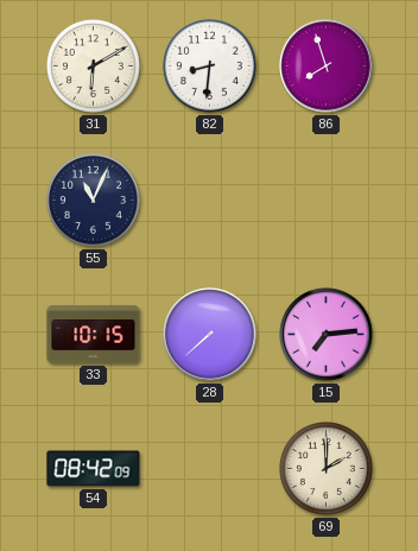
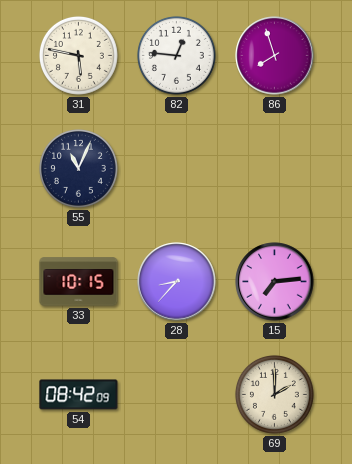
31: 6:10 -> 5:47
82: 8:31 -> 12:46
28: 7:38 -> 8:37
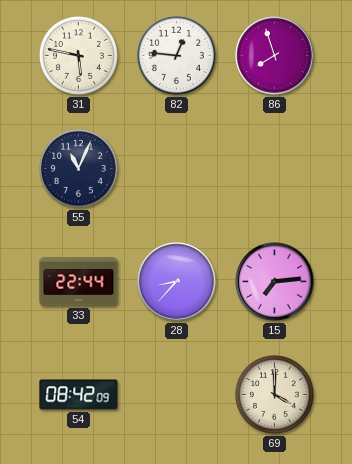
33: 10:15 -> 22:44
69: 2:00 -> 4:00
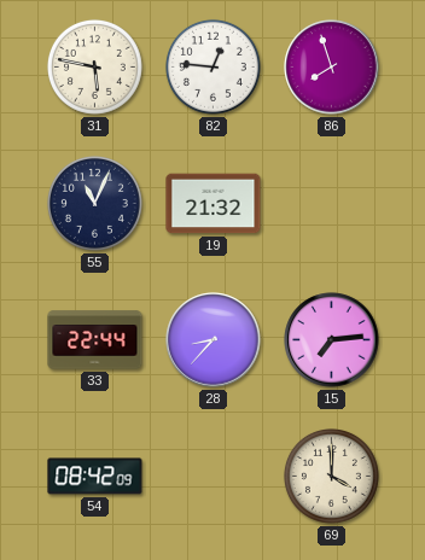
19: none -> 21:32
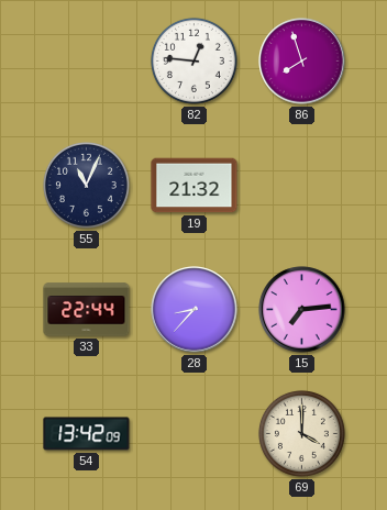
31: 5:47 -> none
54: 08:42 -> 13:42
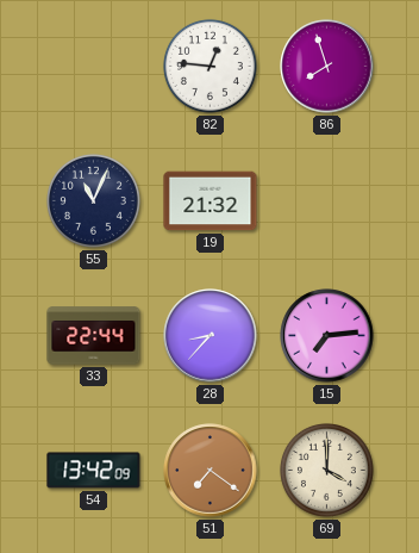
51: none -> 7:21
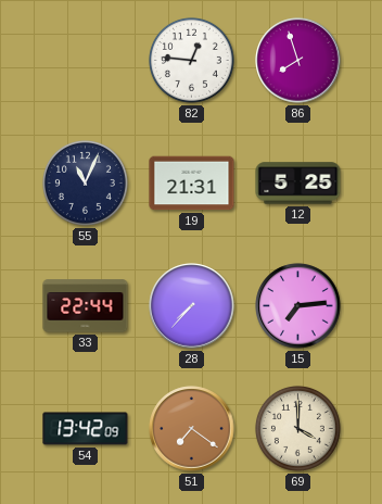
19: 21:32 -> 21:31
12: none -> 5:25
28: 8:37 -> 7:37
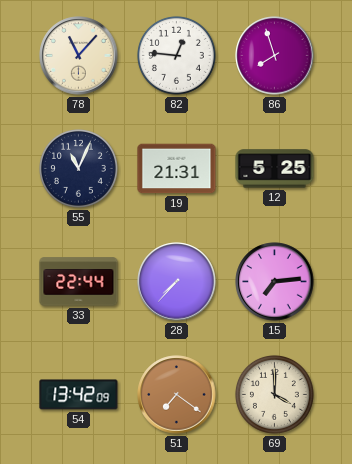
78: none -> 11:07
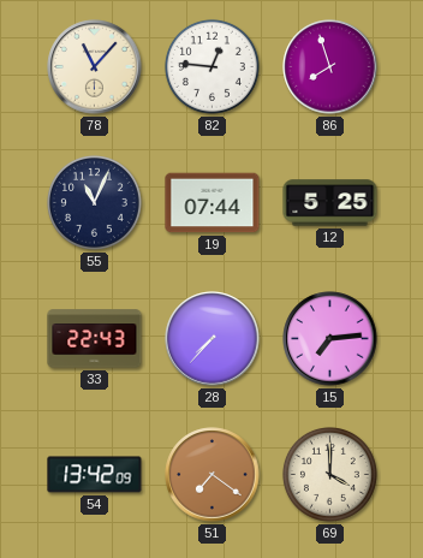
19: 21:31 -> 07:44
33: 22:44 -> 22:43
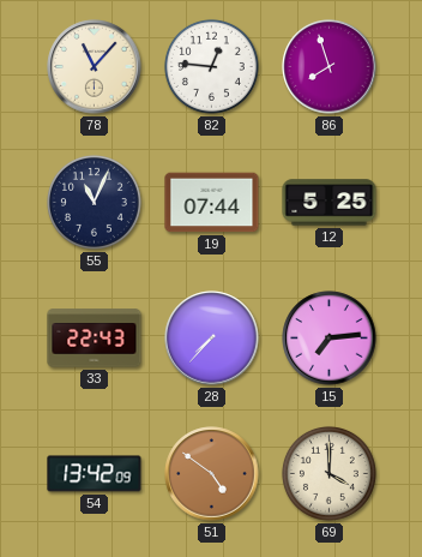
51: 7:21 -> 4:51
